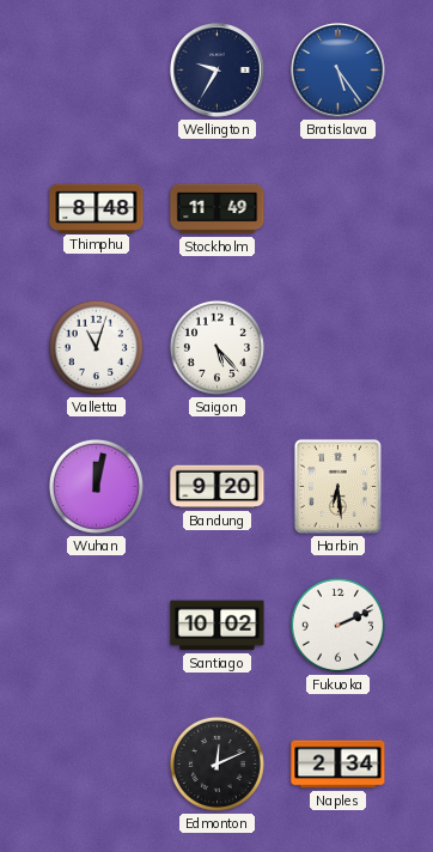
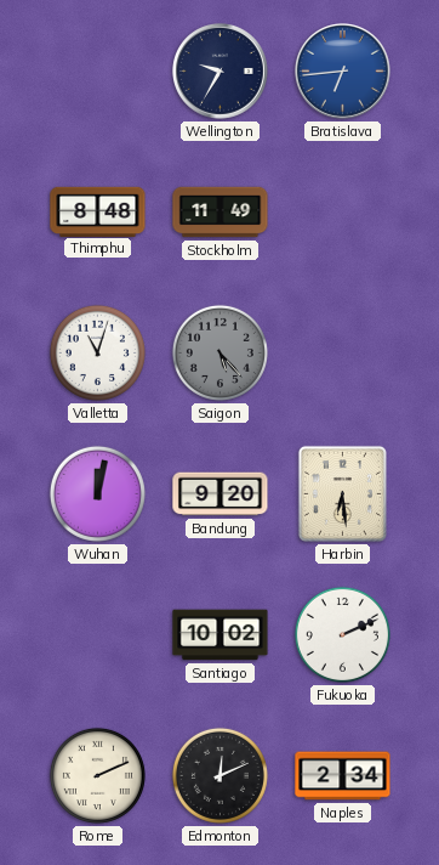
Bratislava: 5:24 -> 6:44
Saigon dial: white -> grey
Rome: none -> 2:11
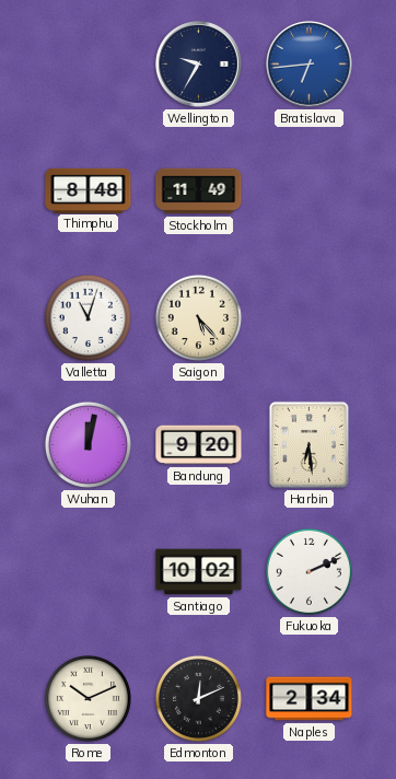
Saigon dial: grey -> cream
Rome: 2:11 -> 10:11
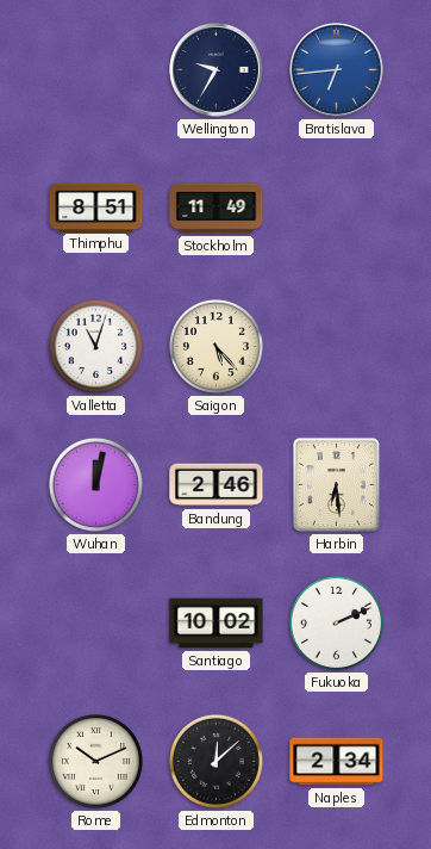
Thimphu: 8:48 -> 8:51
Bandung: 9:20 -> 2:46
Edmonton: 12:11 -> 12:08
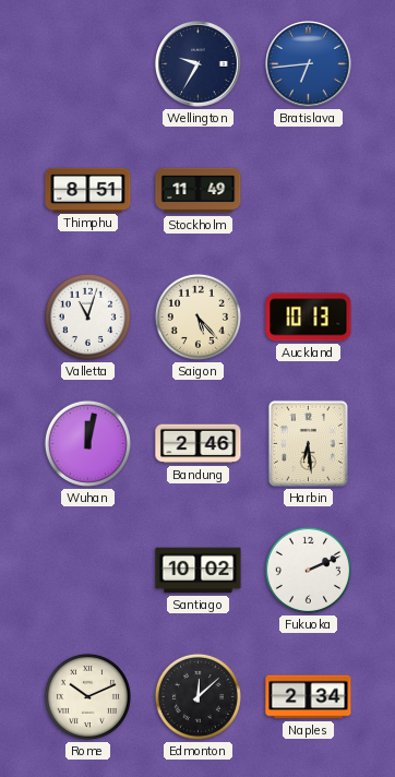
Auckland: none -> 10:13
